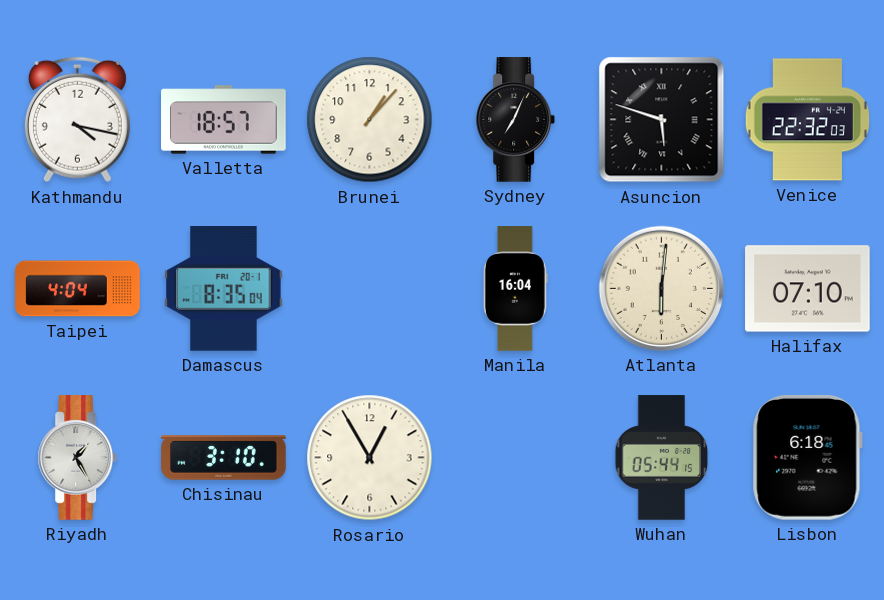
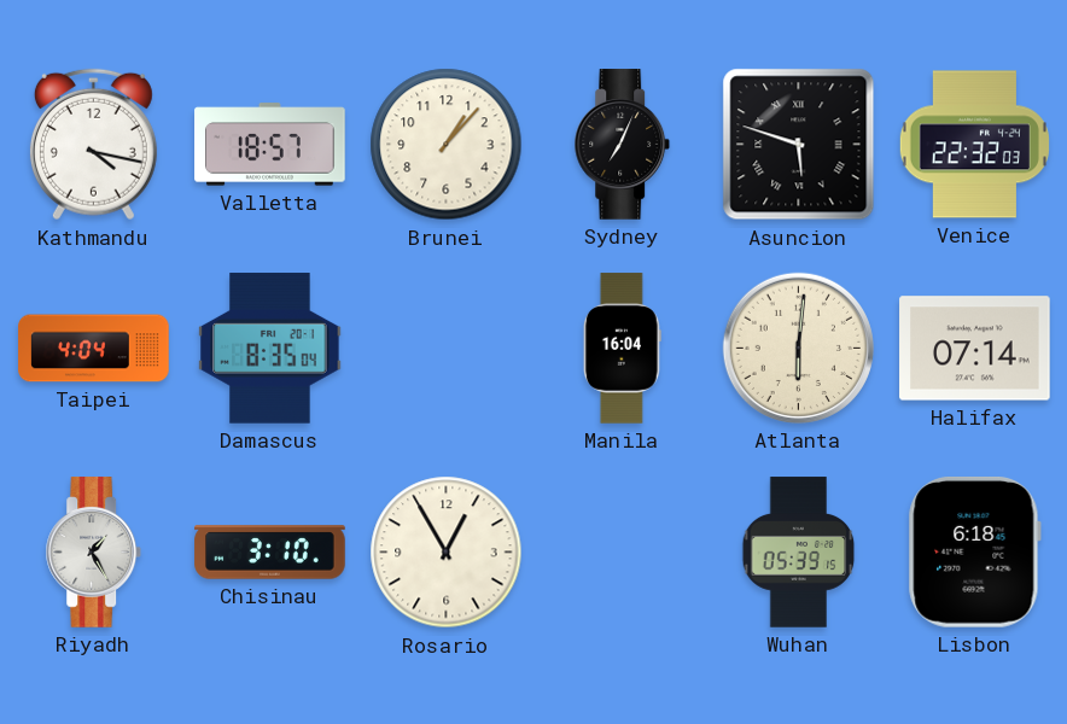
Halifax: 07:10 -> 07:14
Wuhan: 05:44 -> 05:39
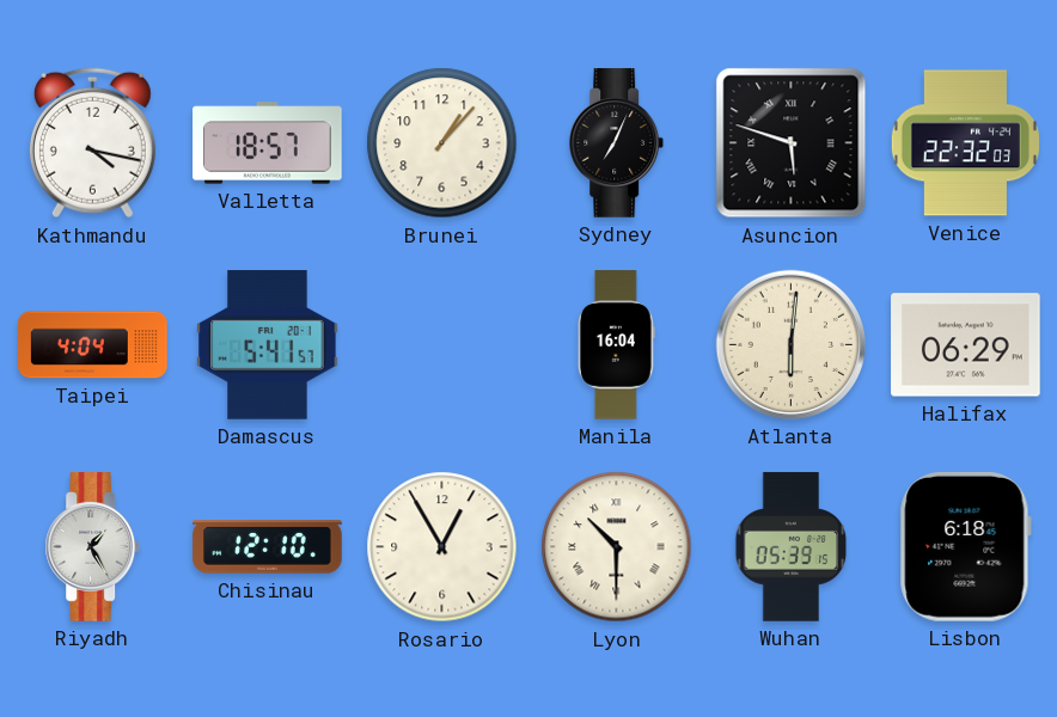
Damascus: 8:35 -> 5:41
Halifax: 07:14 -> 06:29
Chisinau: 3:10 -> 12:10
Lyon: none -> 10:30
